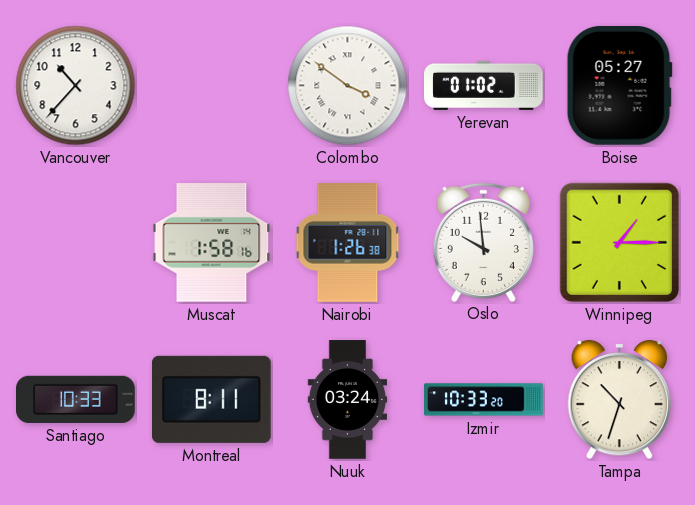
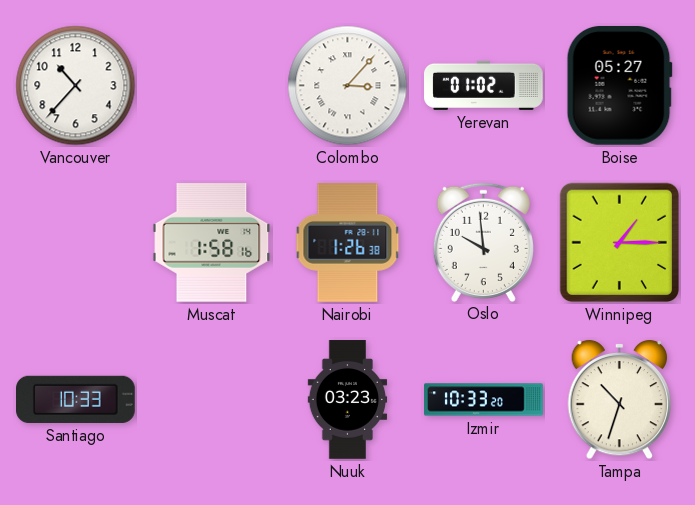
Colombo: 3:51 -> 3:07
Montreal: 8:11 -> none
Nuuk: 03:24 -> 03:23
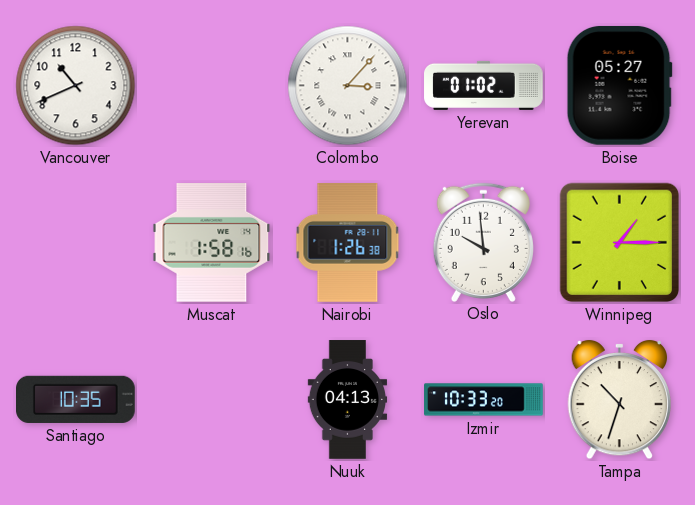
Vancouver: 10:37 -> 10:41
Santiago: 10:33 -> 10:35
Nuuk: 03:23 -> 04:13
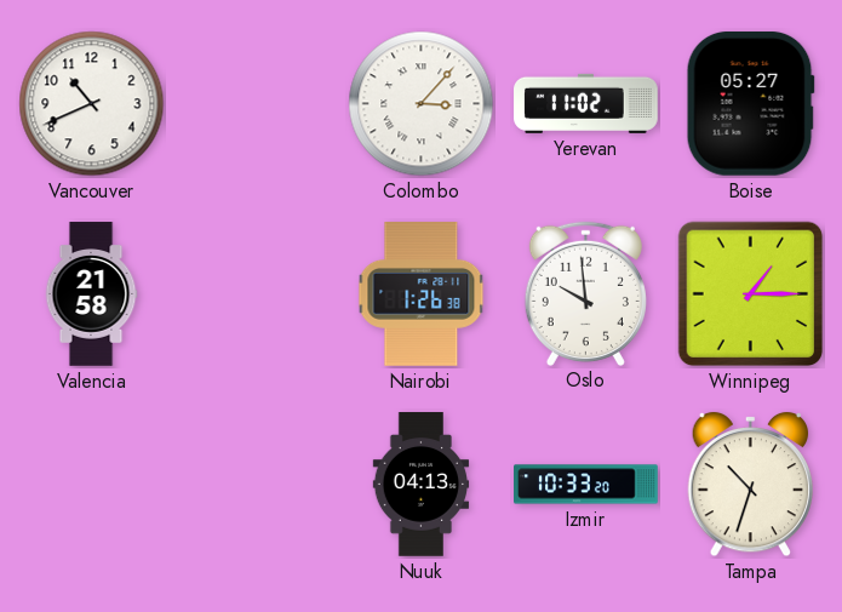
Yerevan: 01:02 -> 11:02
Valencia: none -> 21:58
Muscat: 1:58 -> none
Santiago: 10:35 -> none
